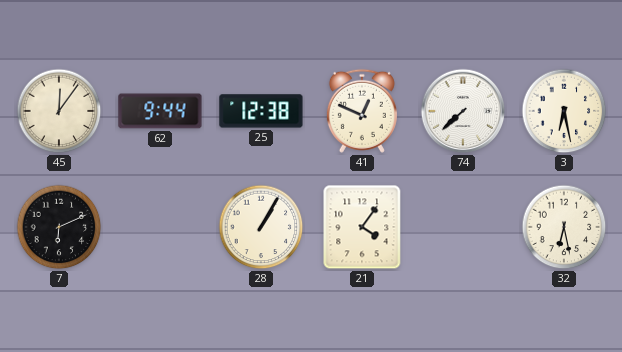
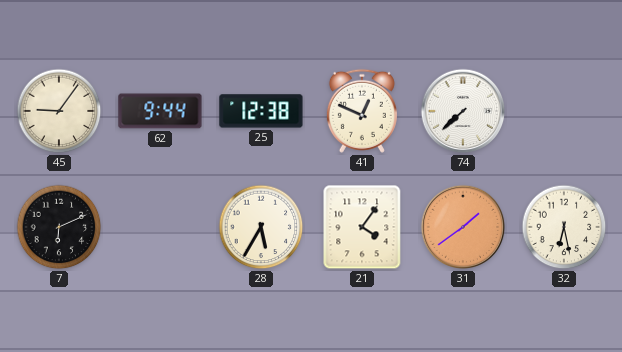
45: 12:06 -> 9:06
3: 6:28 -> none
28: 1:05 -> 5:35
31: none -> 1:39
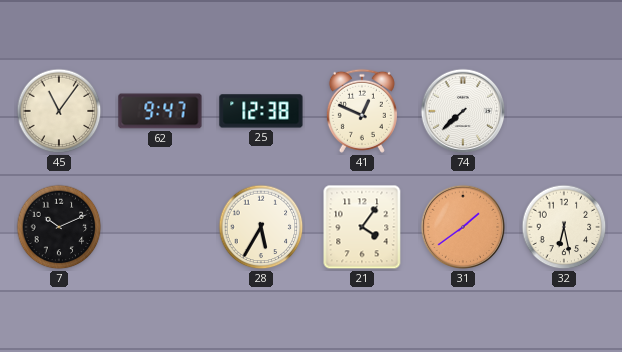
45: 9:06 -> 11:06
62: 9:44 -> 9:47
7: 6:11 -> 10:11
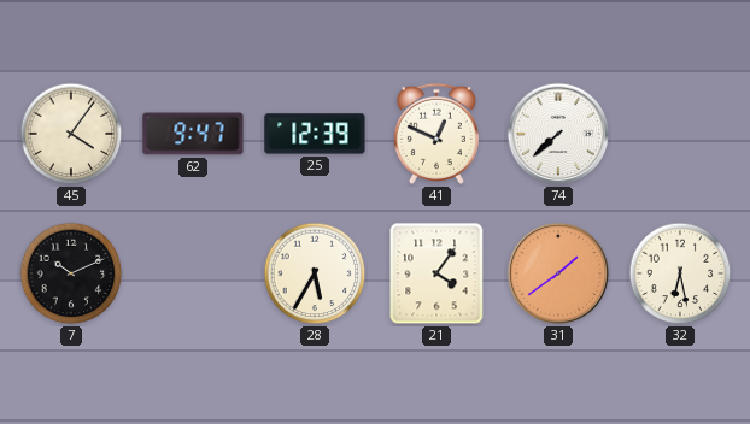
45: 11:06 -> 4:06
25: 12:38 -> 12:39
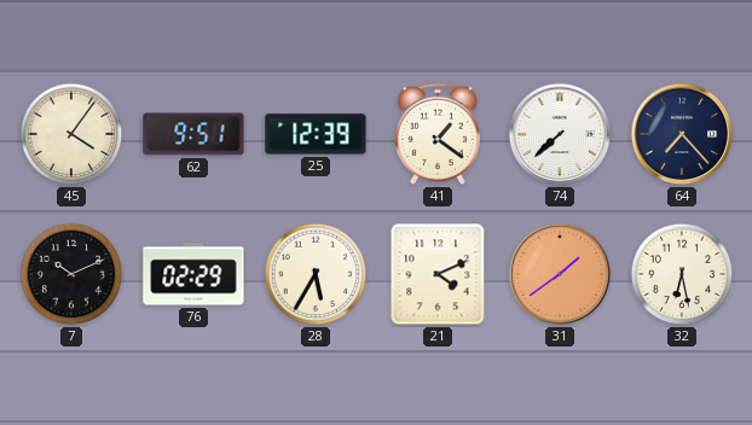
62: 9:47 -> 9:51
41: 12:49 -> 1:21
64: none -> 7:23
76: none -> 02:29
21: 4:06 -> 4:11
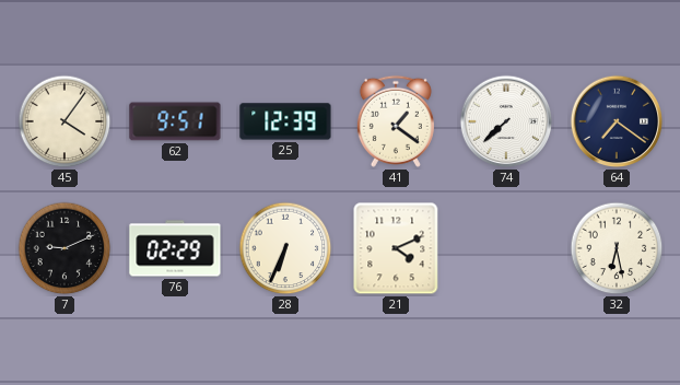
64: 7:23 -> 7:21
7: 10:11 -> 9:11
28: 5:35 -> 6:34
31: 1:39 -> none
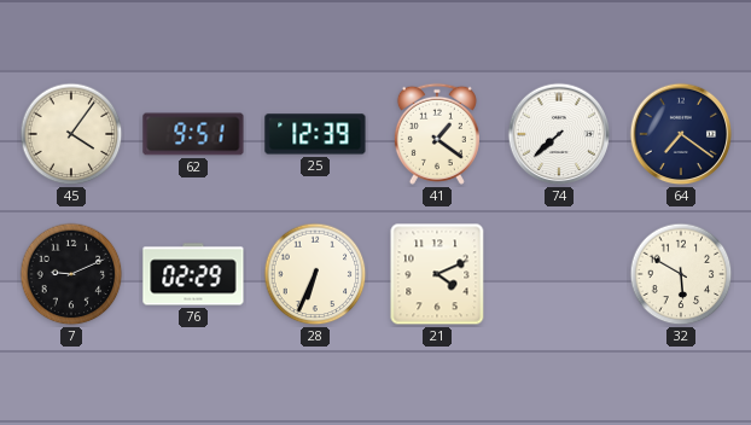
32: 6:28 -> 5:50
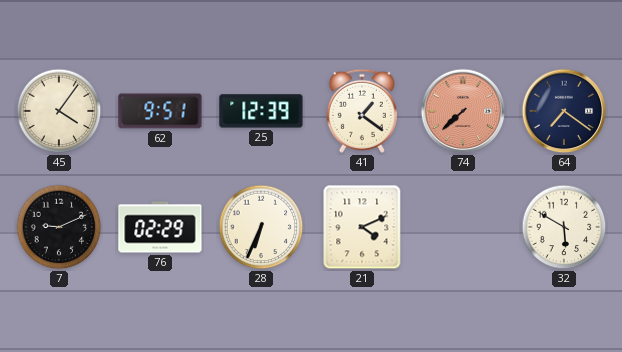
74 dial: white -> salmon
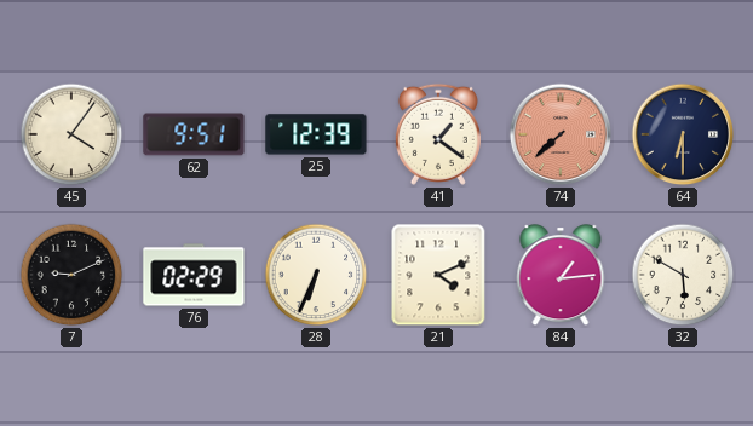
64: 7:21 -> 6:30
84: none -> 1:14
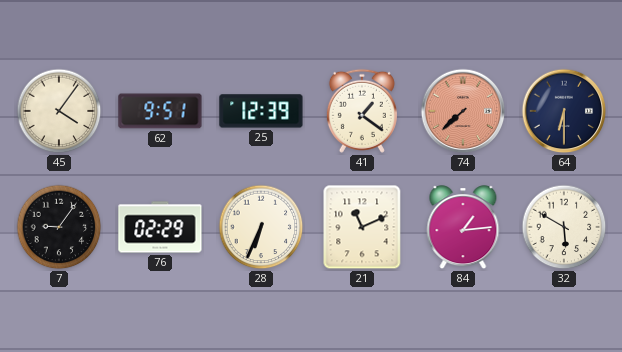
7: 9:11 -> 9:06
21: 4:11 -> 11:11
